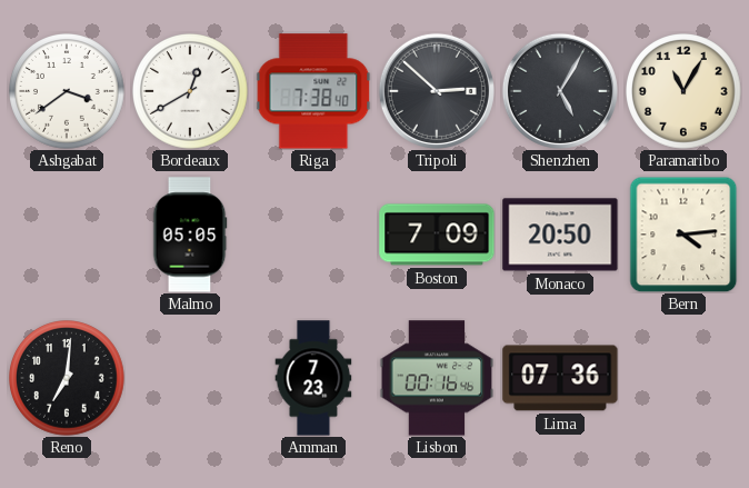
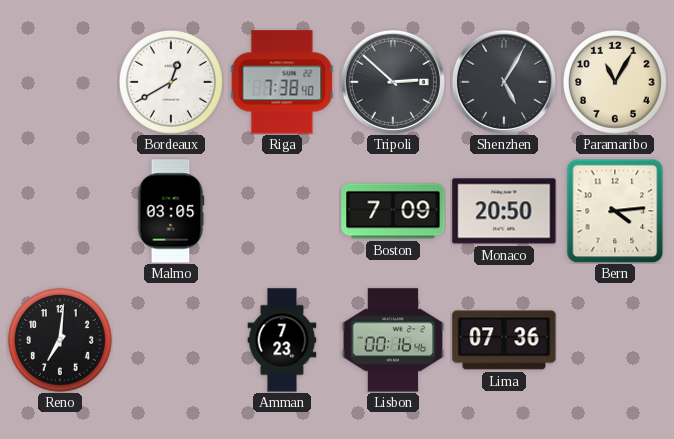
Ashgabat: 3:39 -> none
Malmo: 05:05 -> 03:05
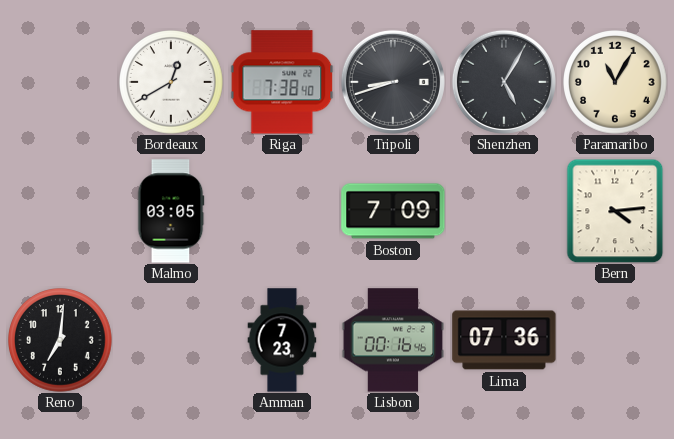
Tripoli: 2:52 -> 8:42
Monaco: 20:50 -> none
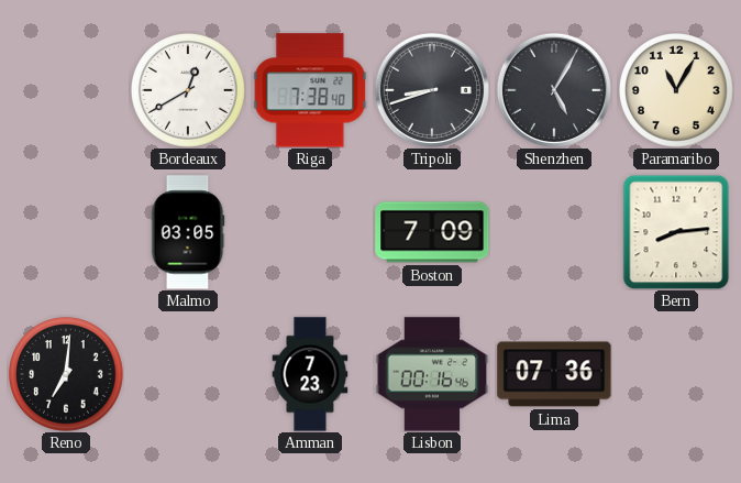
Bern: 4:14 -> 8:14
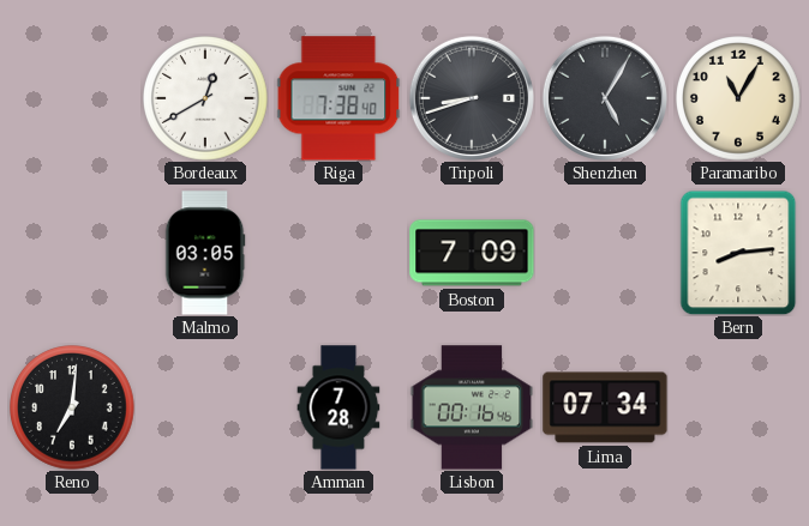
Amman: 7:23 -> 7:28
Lima: 07:36 -> 07:34
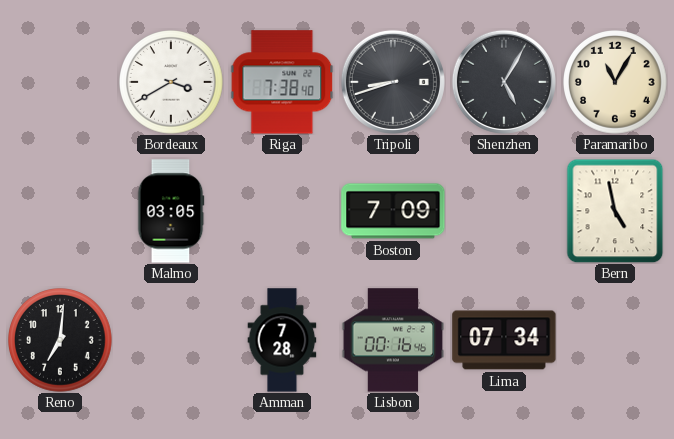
Bordeaux: 12:40 -> 3:40
Bern: 8:14 -> 4:58
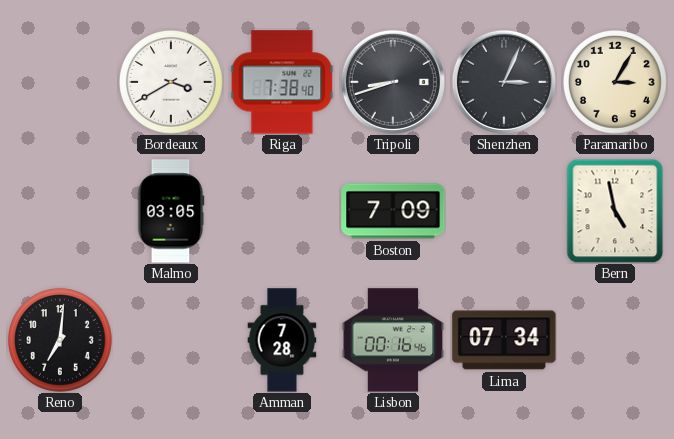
Shenzhen: 5:05 -> 3:04
Paramaribo: 11:05 -> 3:05
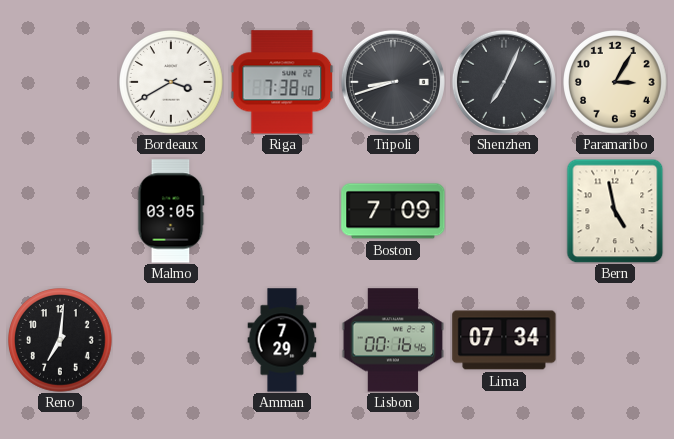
Shenzhen: 3:04 -> 7:04
Amman: 7:28 -> 7:29
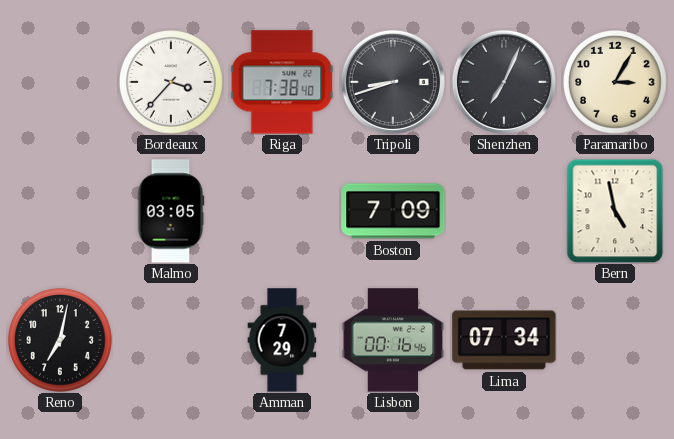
Bordeaux: 3:40 -> 3:37
Reno: 7:01 -> 7:02
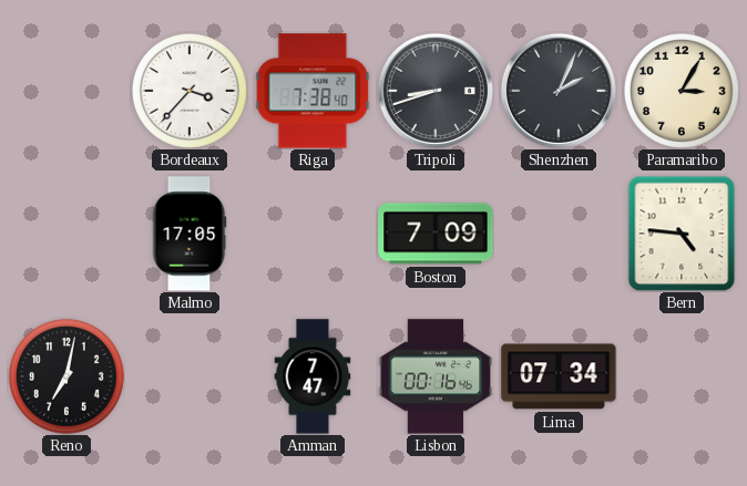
Shenzhen: 7:04 -> 2:04
Malmo: 03:05 -> 17:05
Bern: 4:58 -> 4:46
Amman: 7:29 -> 7:47
